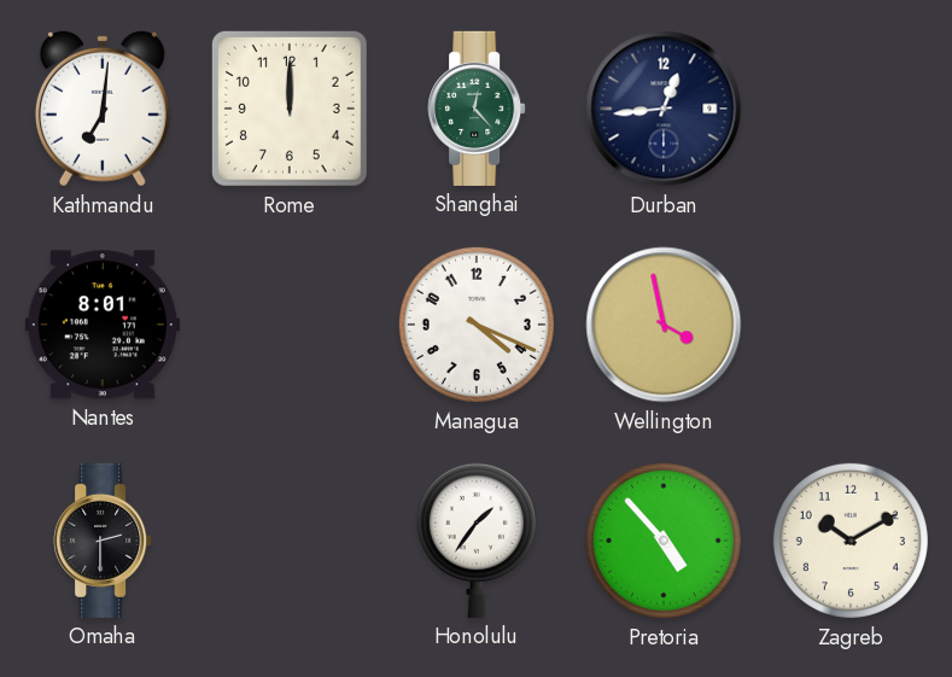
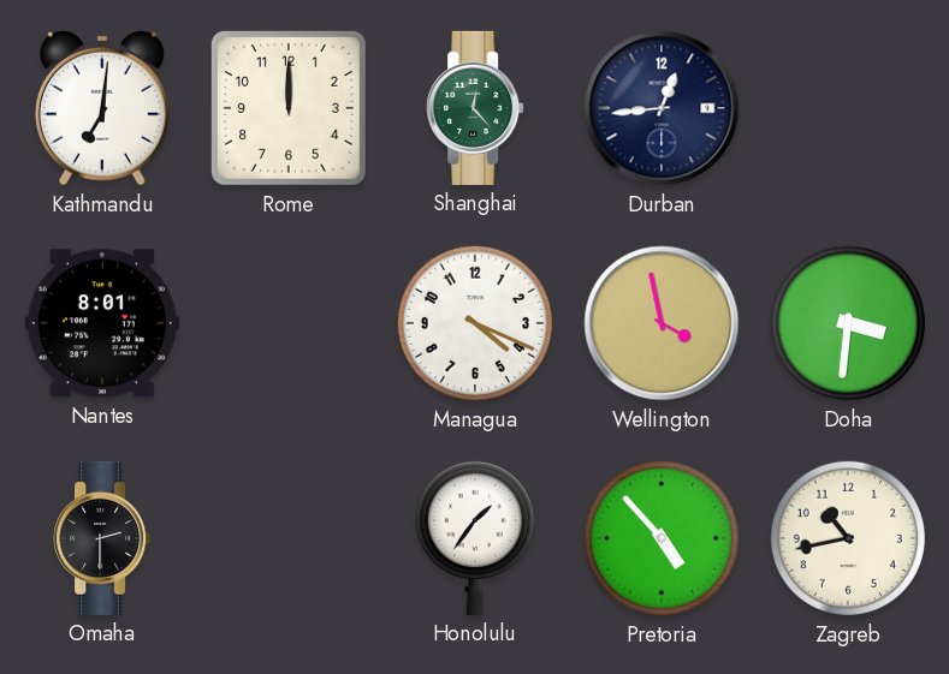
Doha: none -> 3:31
Zagreb: 10:10 -> 10:43
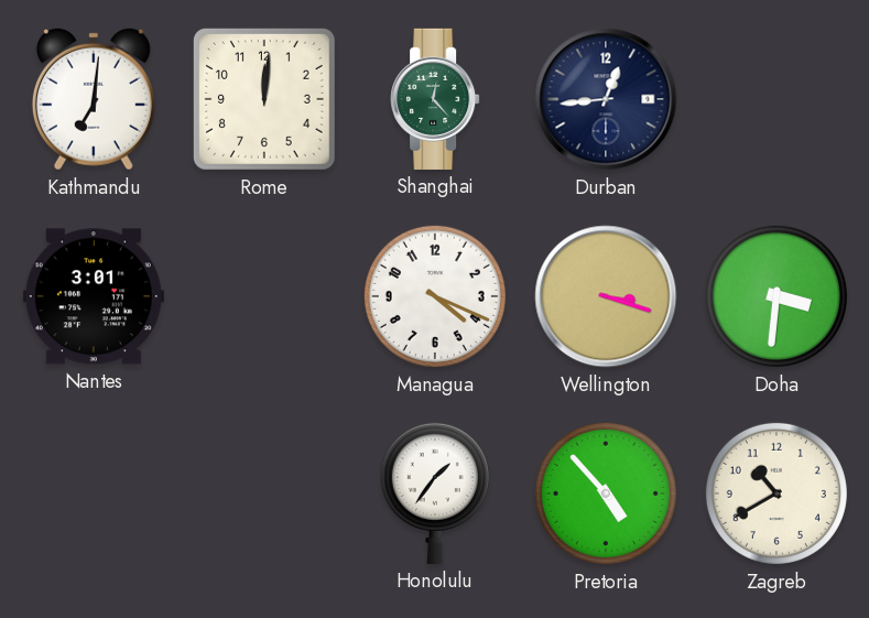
Rome: 12:00 -> 12:01
Nantes: 8:01 -> 3:01
Wellington: 3:58 -> 3:18
Omaha: 2:30 -> none
Zagreb: 10:43 -> 10:40
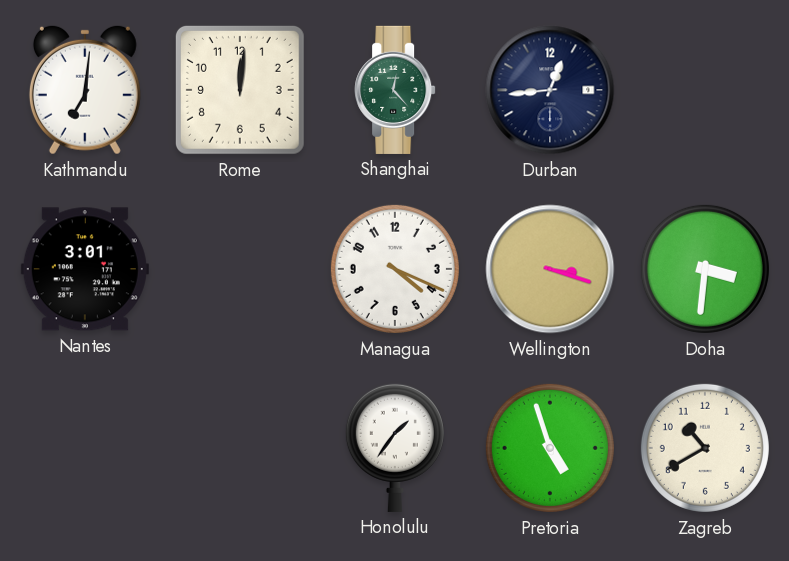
Pretoria: 4:53 -> 4:57
